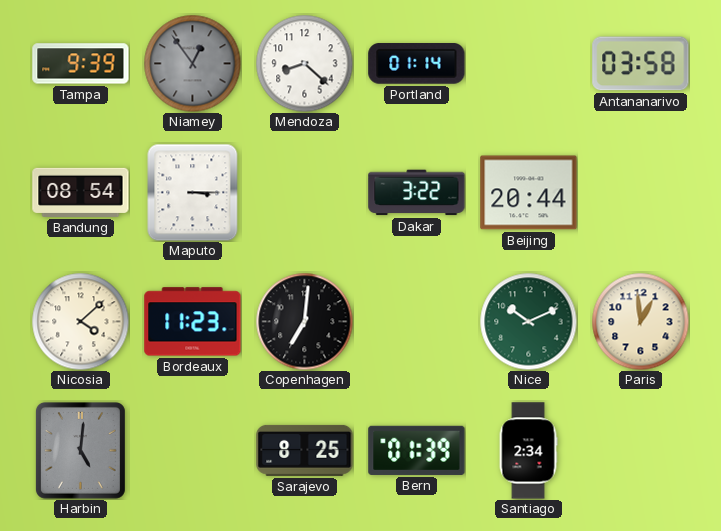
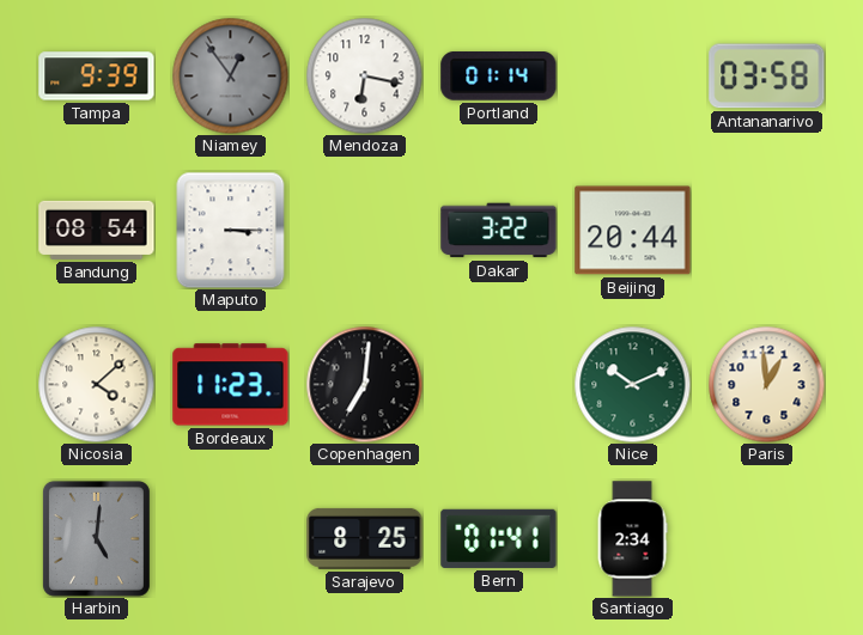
Mendoza: 8:22 -> 6:17
Bern: 01:39 -> 01:41
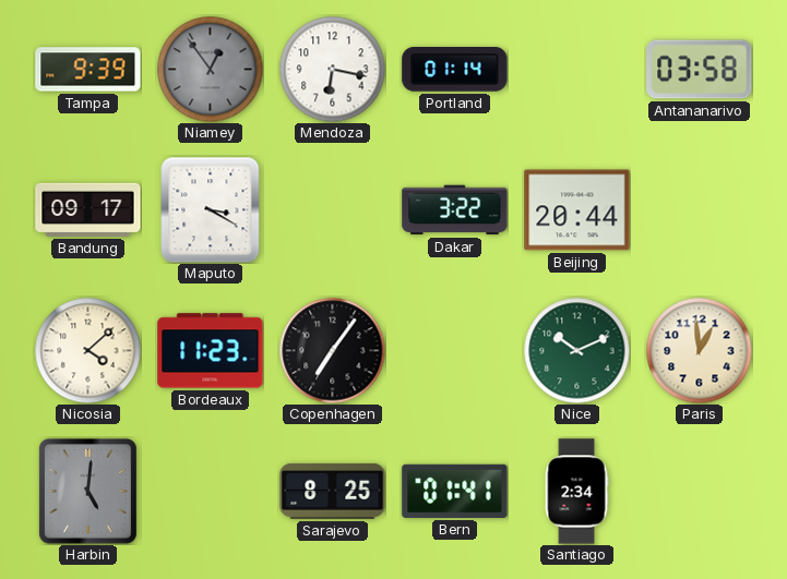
Bandung: 08:54 -> 09:17
Maputo: 3:15 -> 3:20
Copenhagen: 7:01 -> 7:06
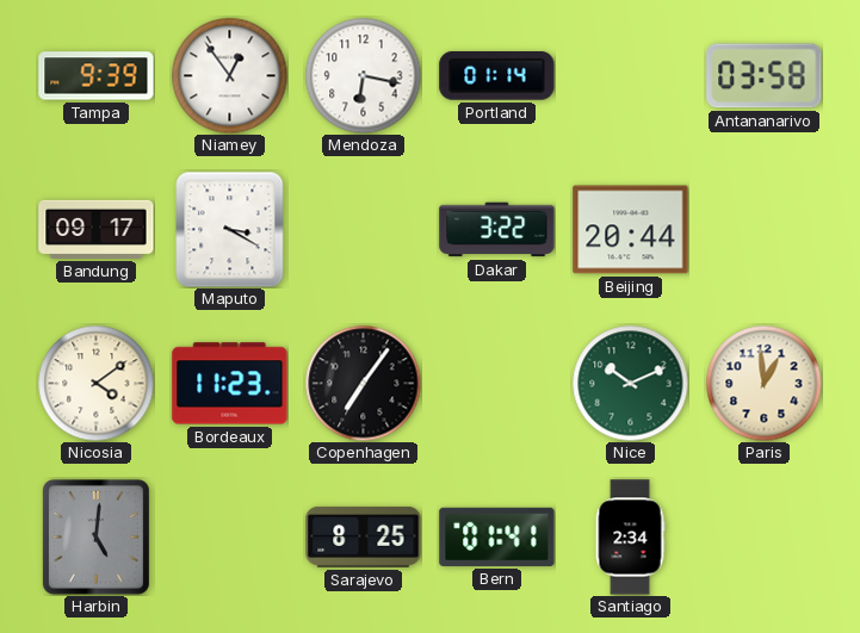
Niamey dial: grey -> white
Nicosia: 4:08 -> 4:09
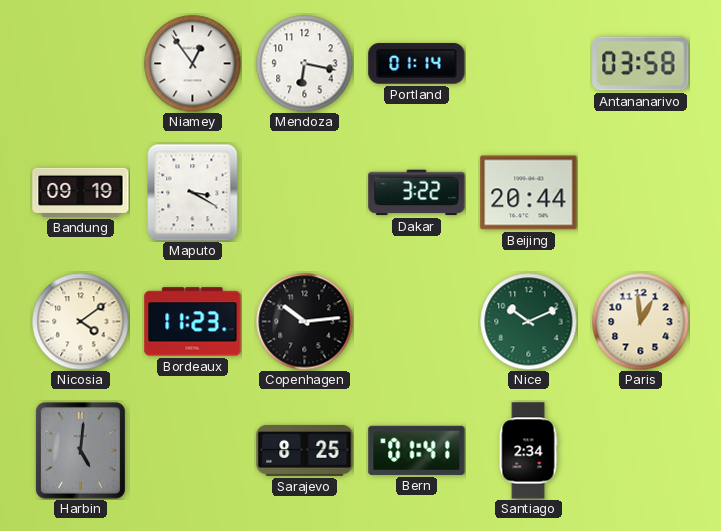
Tampa: 9:39 -> none
Bandung: 09:17 -> 09:19
Copenhagen: 7:06 -> 10:14
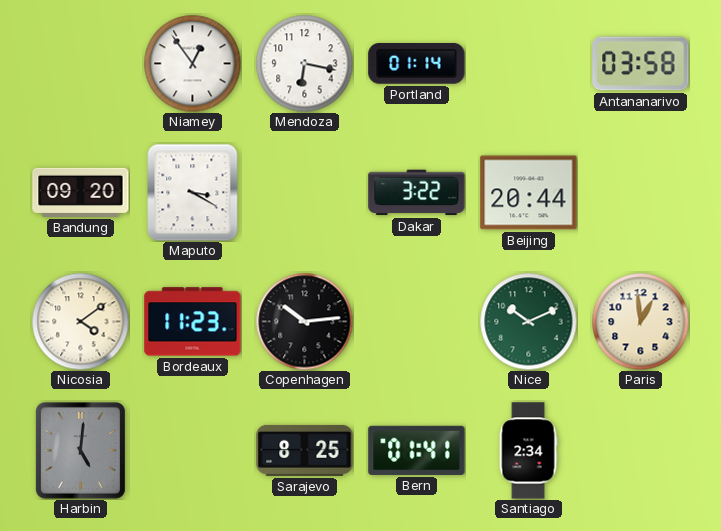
Bandung: 09:19 -> 09:20
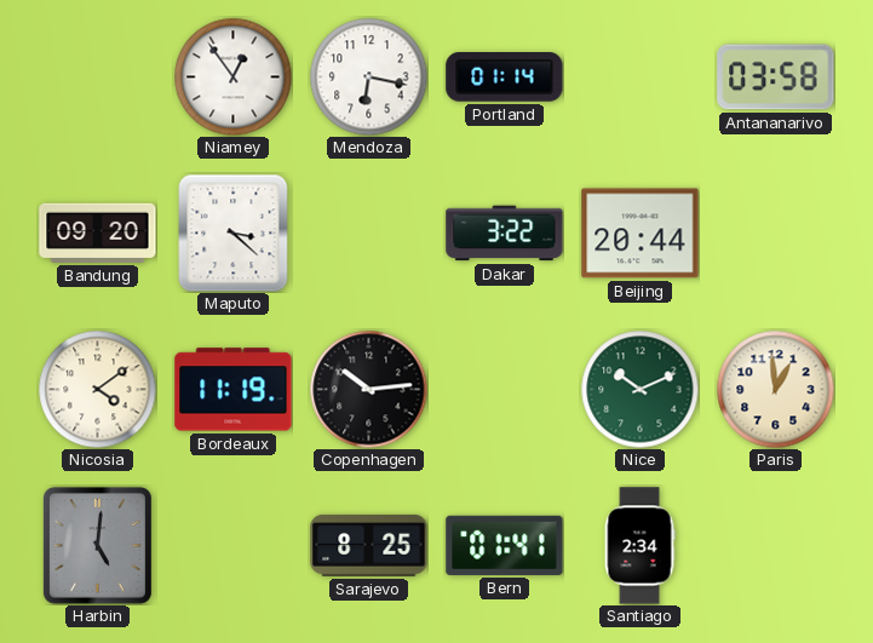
Maputo: 3:20 -> 3:22
Bordeaux: 11:23 -> 11:19
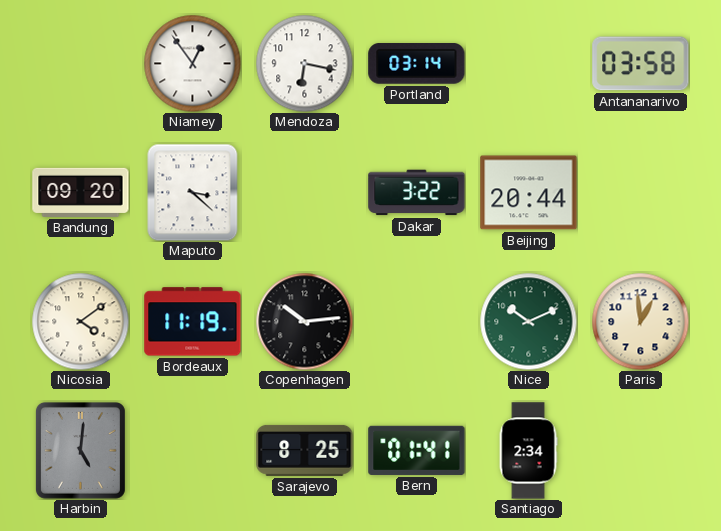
Portland: 01:14 -> 03:14
